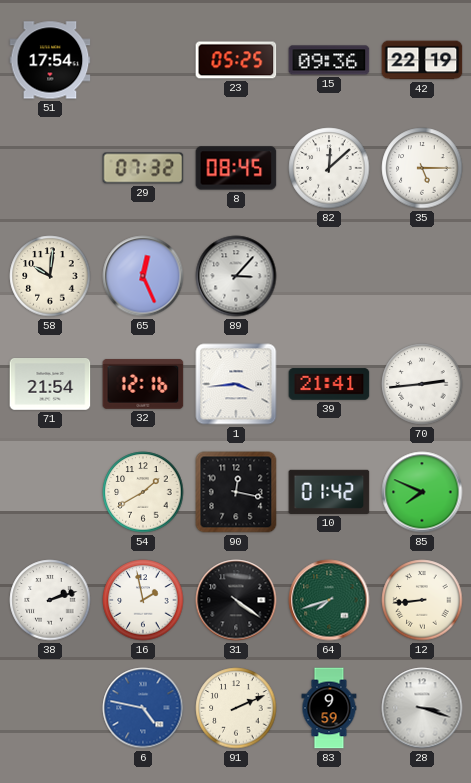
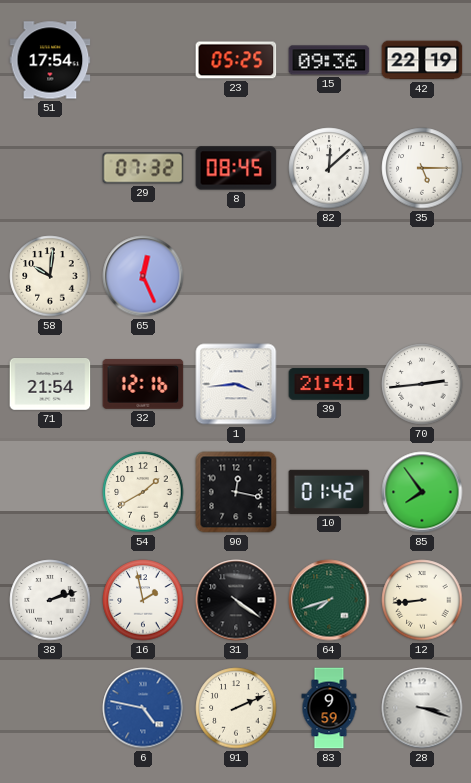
89: 3:07 -> none
85: 7:49 -> 7:54
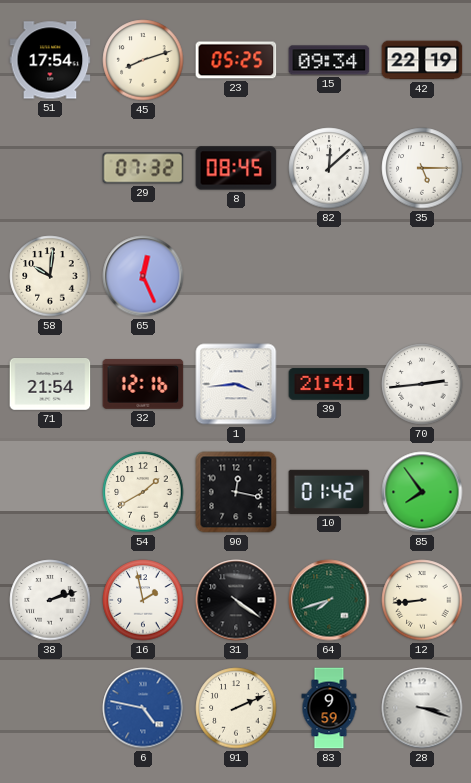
45: none -> 8:12
15: 09:36 -> 09:34
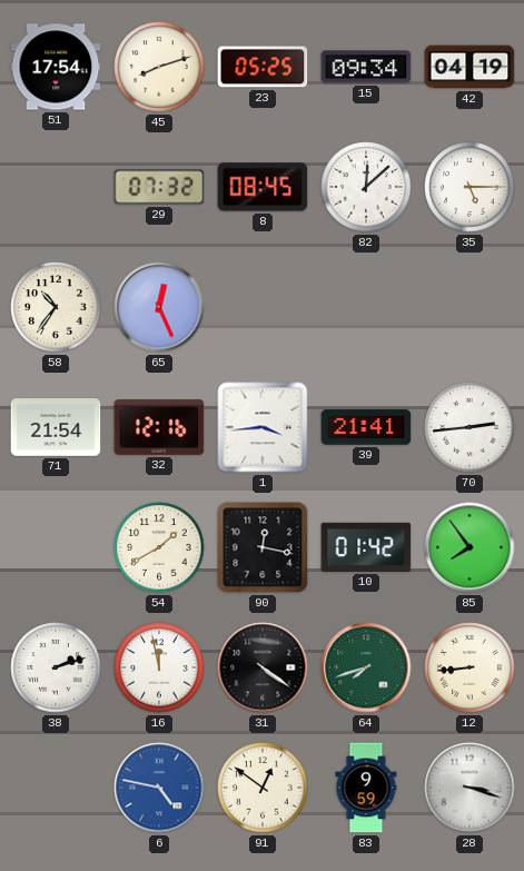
42: 22:19 -> 04:19
58: 10:01 -> 10:36
16: 1:58 -> 11:58
91: 2:11 -> 12:51
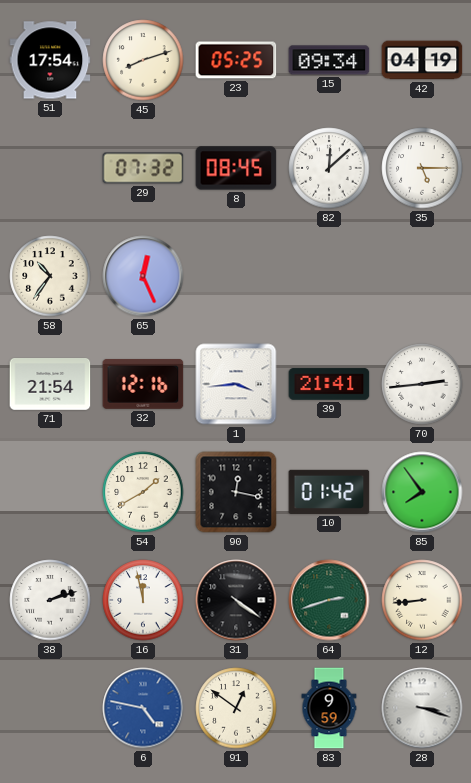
64: 7:42 -> 2:42
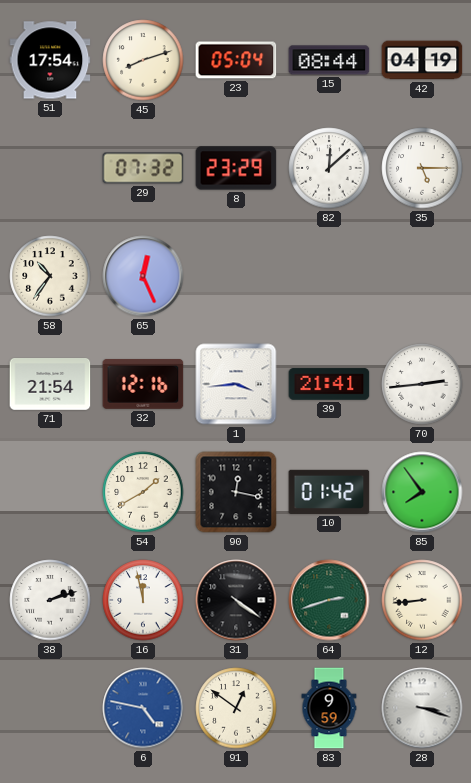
23: 05:25 -> 05:04
15: 09:34 -> 08:44
8: 08:45 -> 23:29
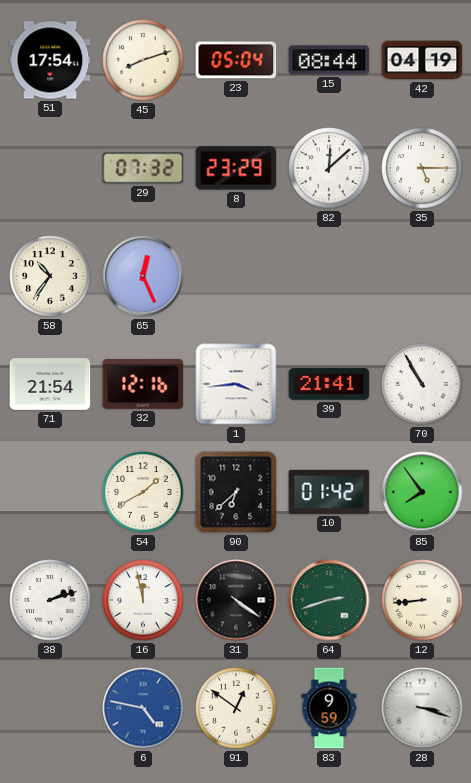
70: 2:44 -> 10:55
90: 12:17 -> 6:38
